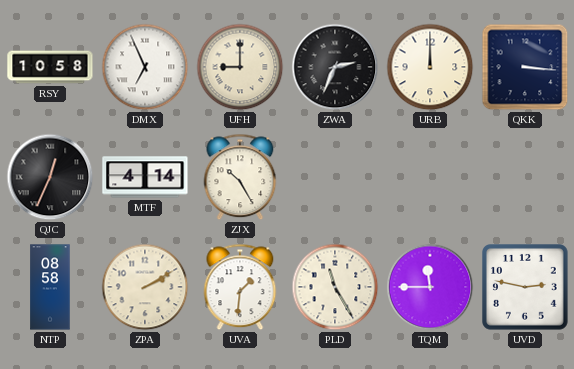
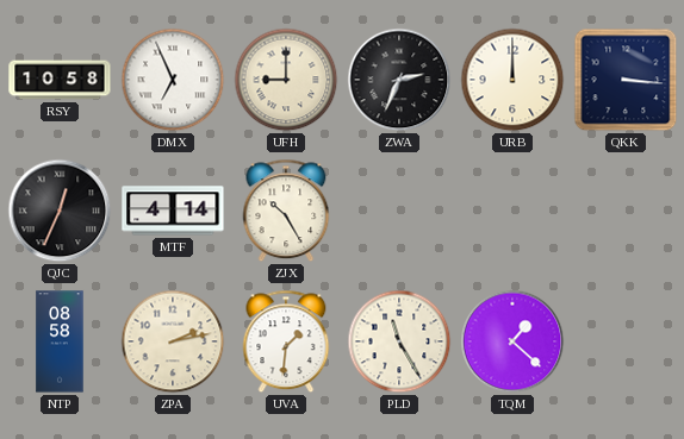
ZPA: 2:10 -> 2:13
TQM: 11:45 -> 1:22
UVD: 2:47 -> none
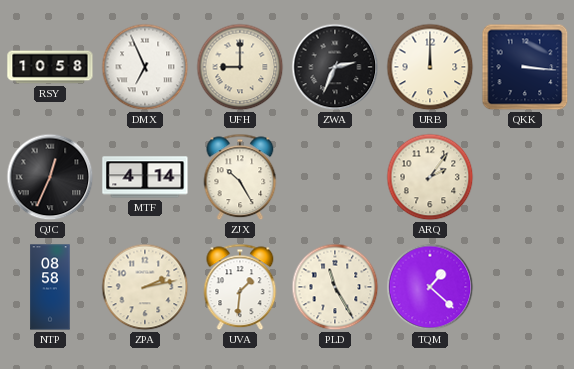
ARQ: none -> 2:06
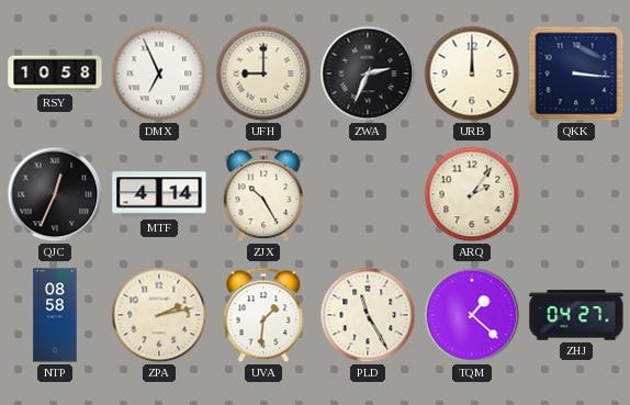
ZHJ: none -> 04:27
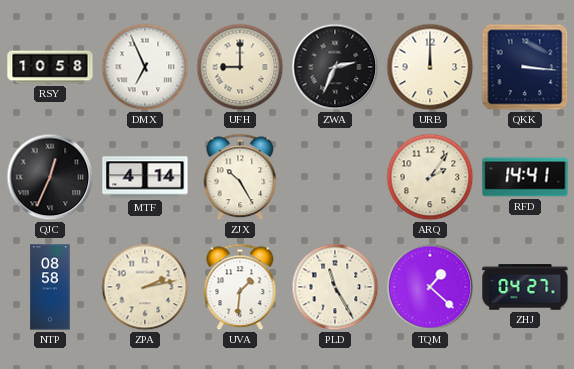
RFD: none -> 14:41
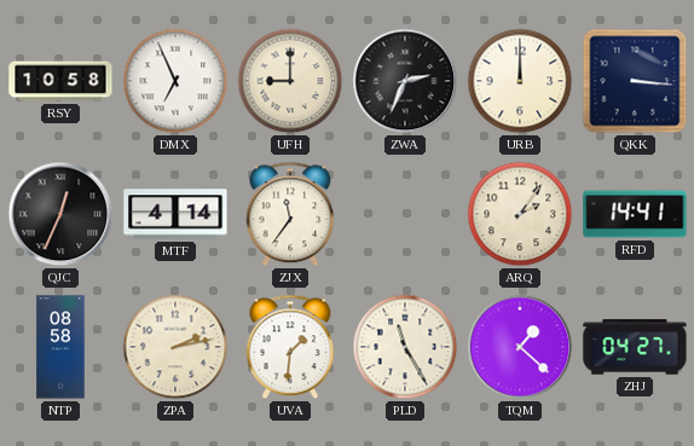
ZJX: 10:25 -> 11:36
